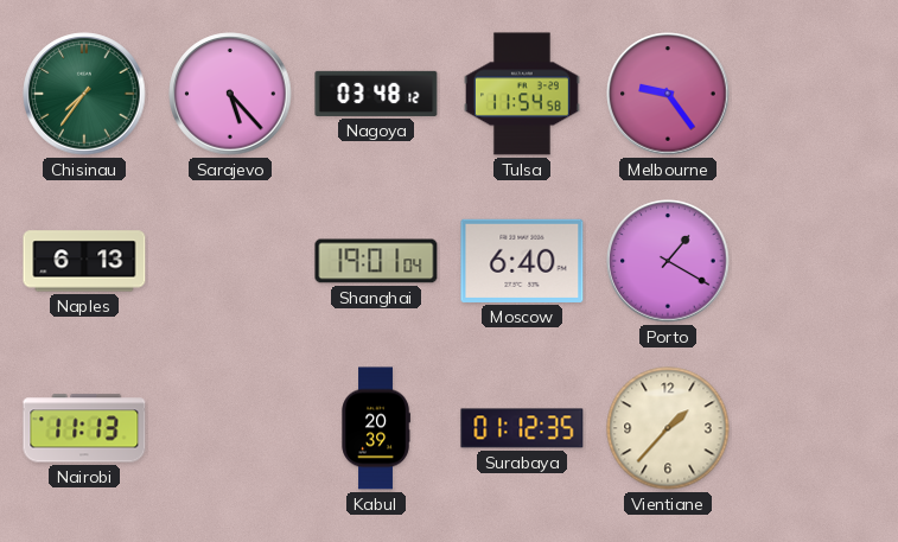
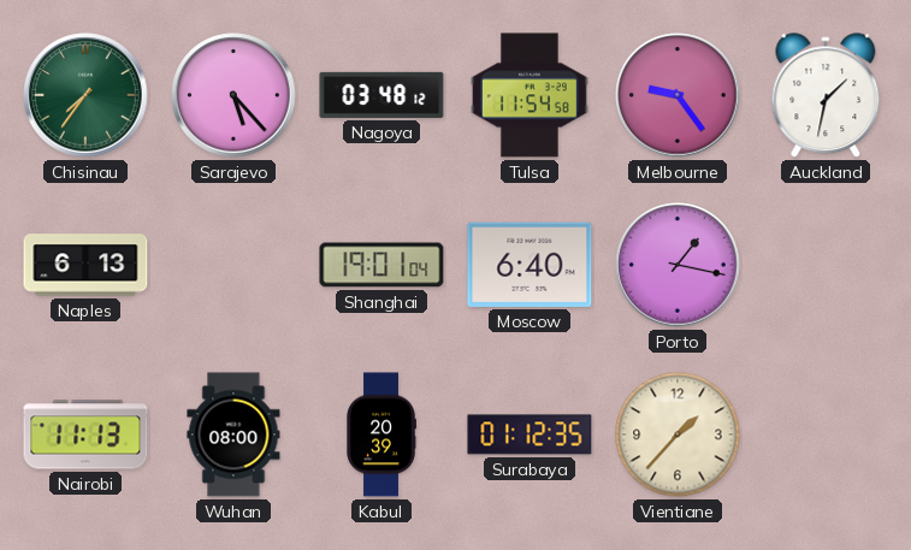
Auckland: none -> 1:32
Porto: 1:20 -> 1:17
Wuhan: none -> 08:00
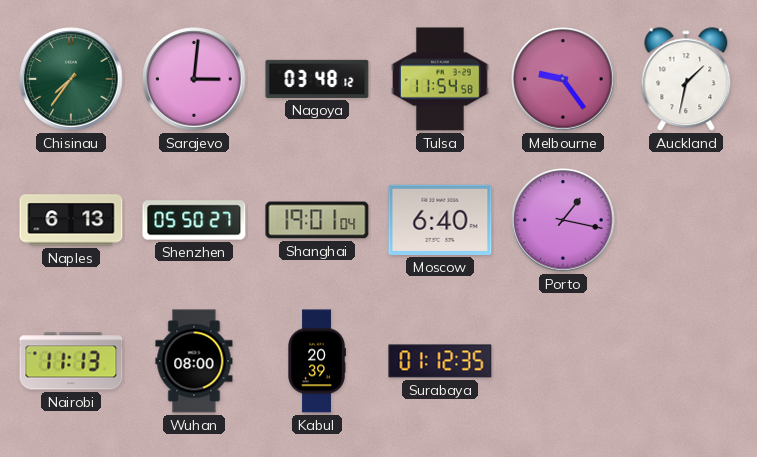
Sarajevo: 5:23 -> 3:01
Shenzhen: none -> 05:50
Vientiane: 1:37 -> none
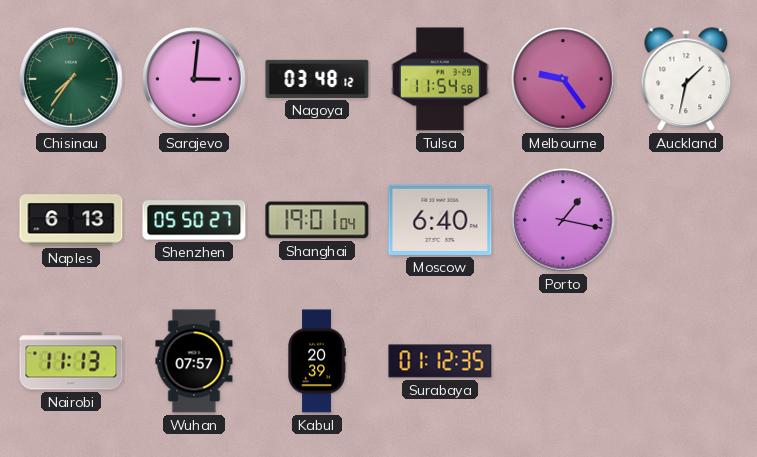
Wuhan: 08:00 -> 07:57
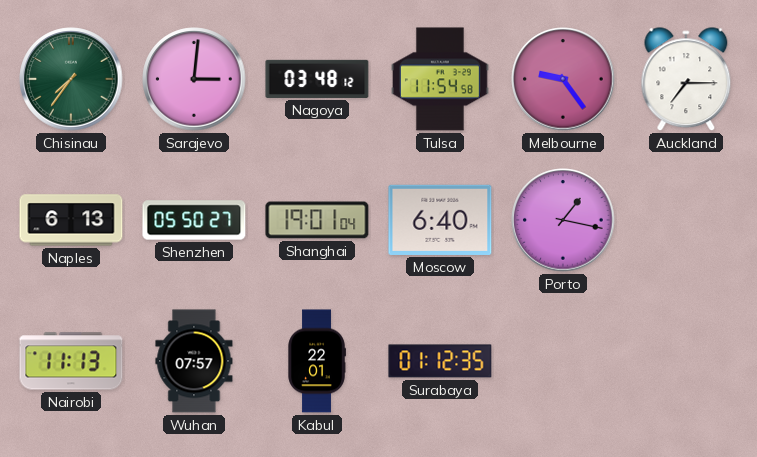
Auckland: 1:32 -> 7:15
Kabul: 20:39 -> 22:01
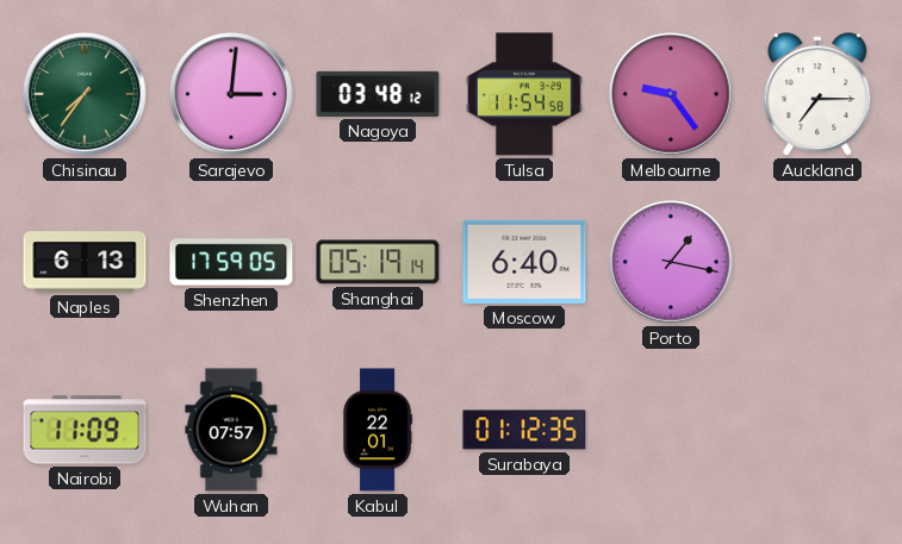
Shenzhen: 05:50 -> 17:59
Shanghai: 19:01 -> 05:19
Nairobi: 11:13 -> 11:09
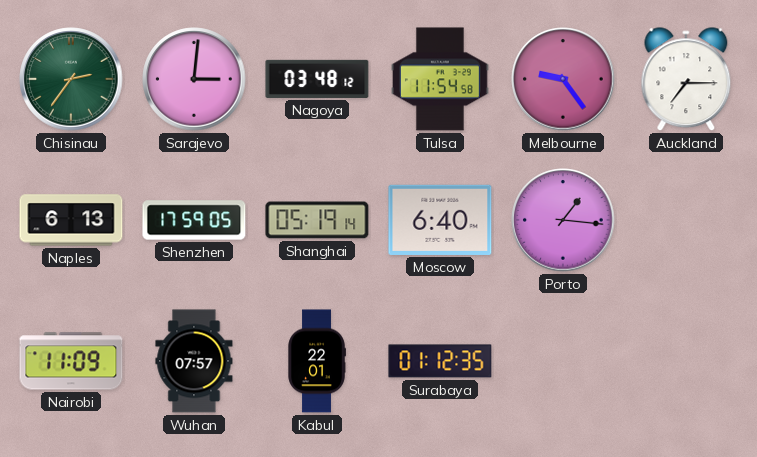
Chisinau: 7:36 -> 2:36
Porto: 1:17 -> 1:16
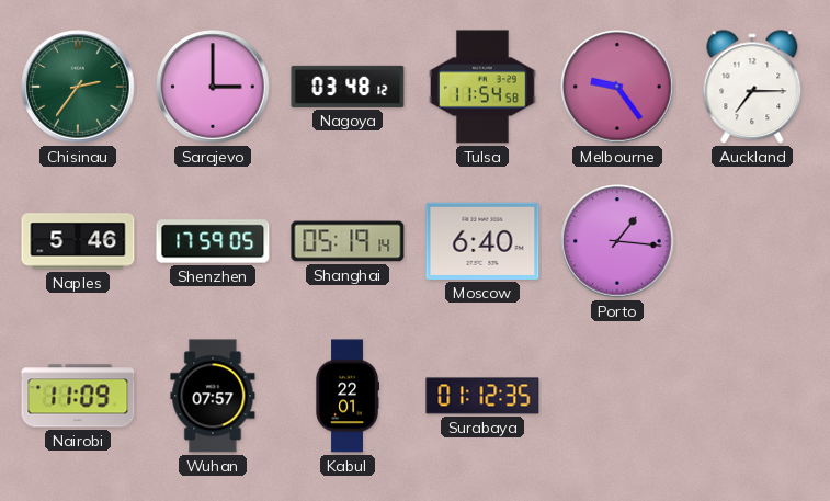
Sarajevo: 3:01 -> 3:00
Naples: 6:13 -> 5:46
